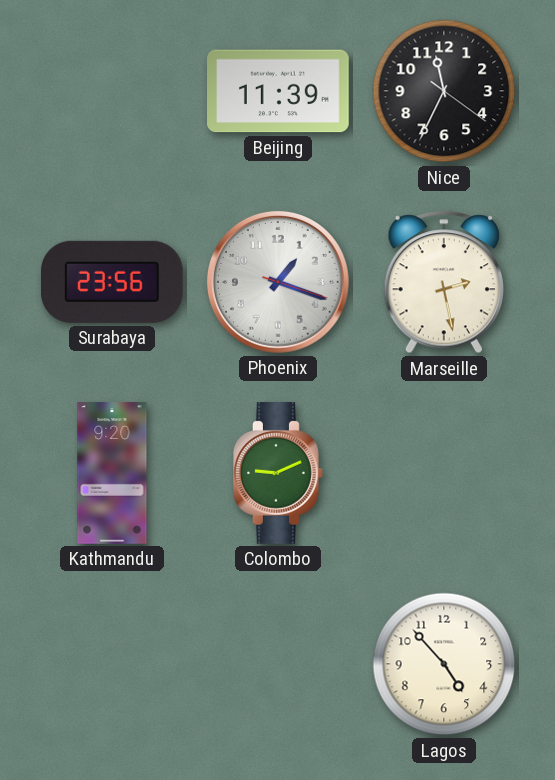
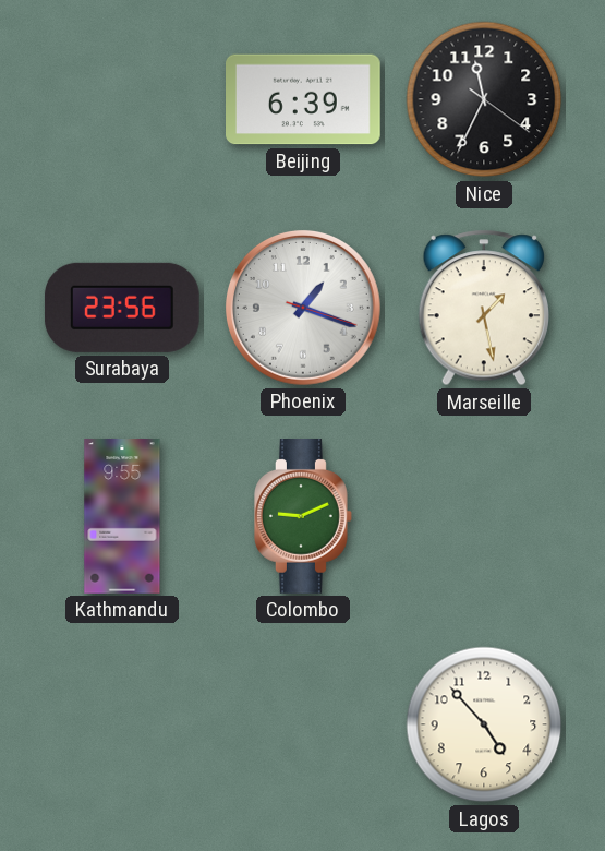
Beijing: 11:39 -> 6:39
Marseille: 2:28 -> 1:28
Kathmandu: 9:20 -> 9:55
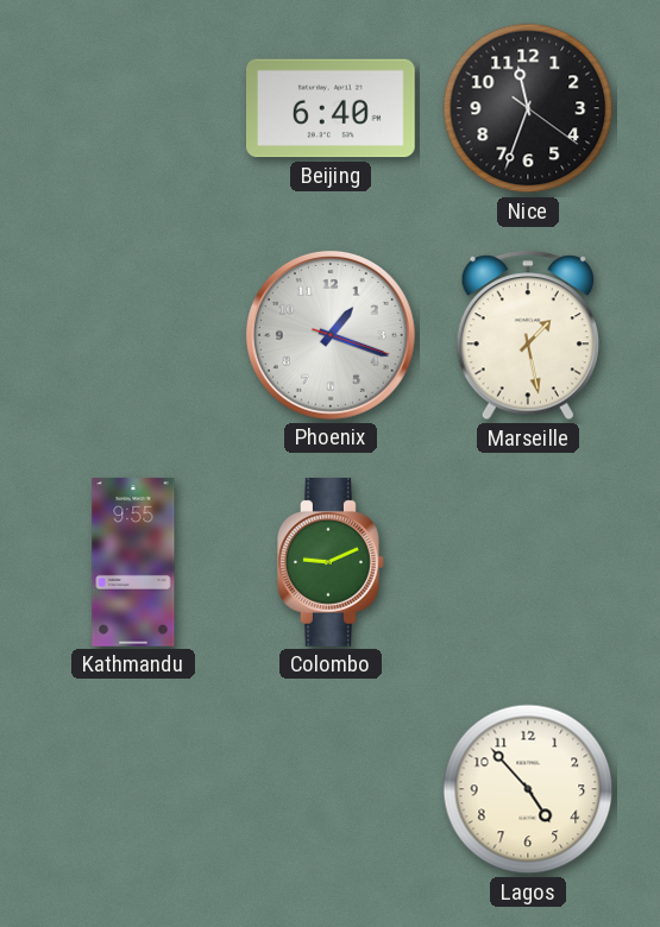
Beijing: 6:39 -> 6:40
Nice: 11:34 -> 11:33
Surabaya: 23:56 -> none
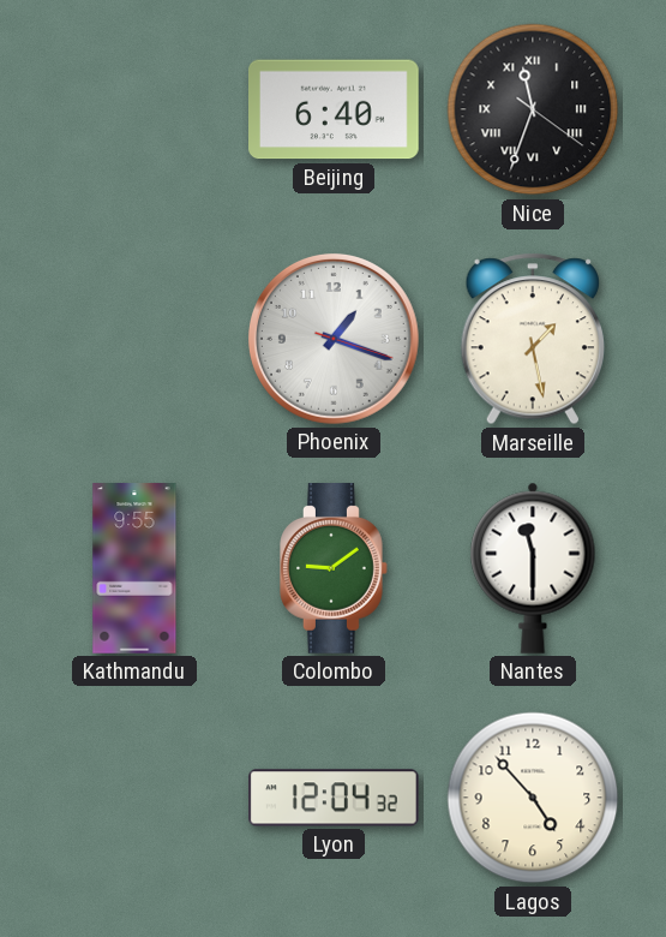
Nice numerals: Arabic -> Roman
Colombo: 9:11 -> 9:09
Nantes: none -> 11:30
Lyon: none -> 12:04
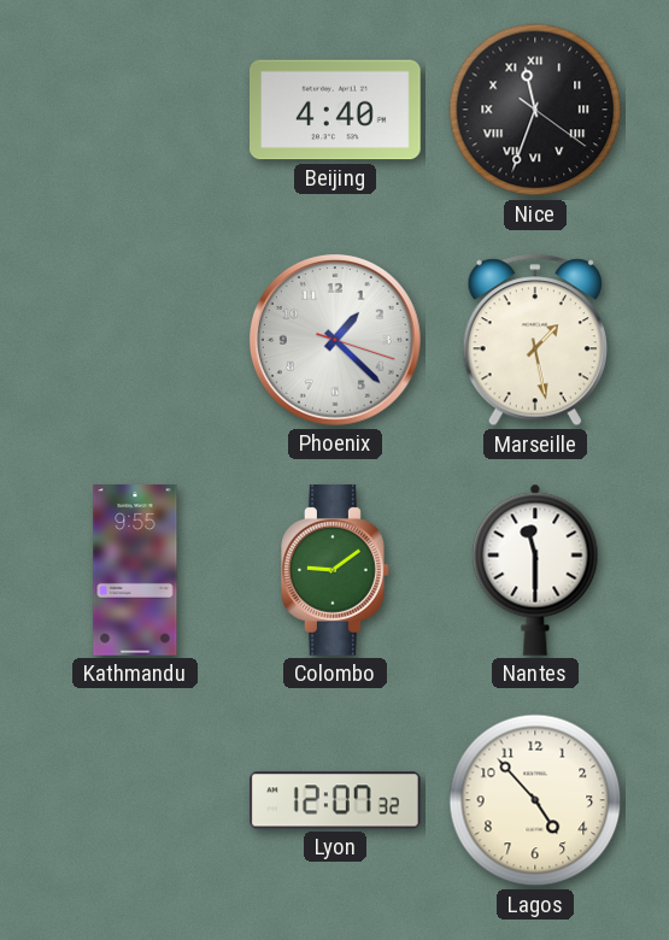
Beijing: 6:40 -> 4:40
Phoenix: 1:18 -> 1:22
Lyon: 12:04 -> 12:07
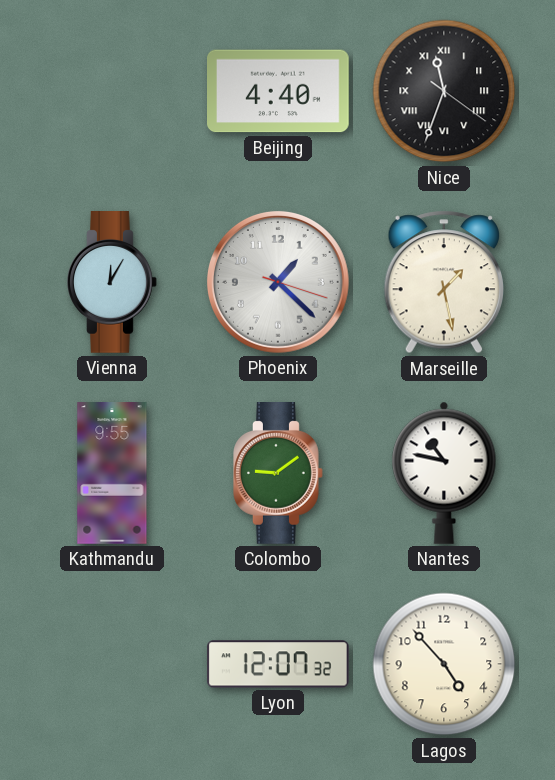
Vienna: none -> 12:05
Nantes: 11:30 -> 10:47
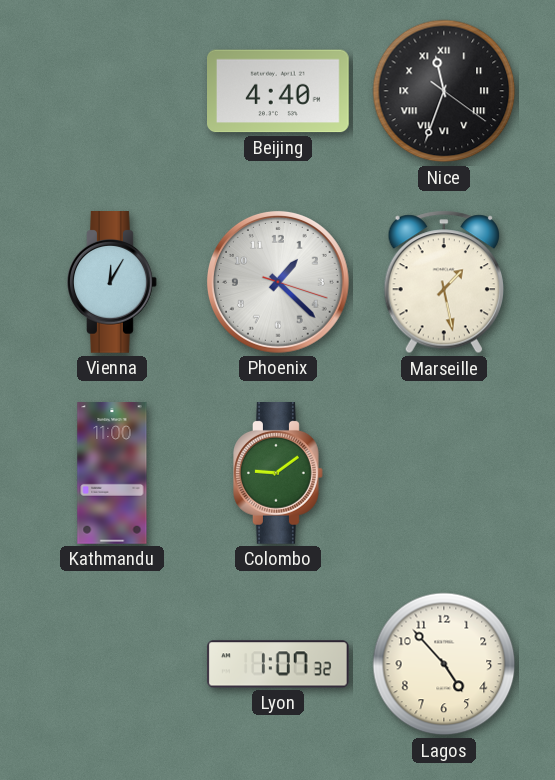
Kathmandu: 9:55 -> 11:00
Nantes: 10:47 -> none
Lyon: 12:07 -> 1:07
